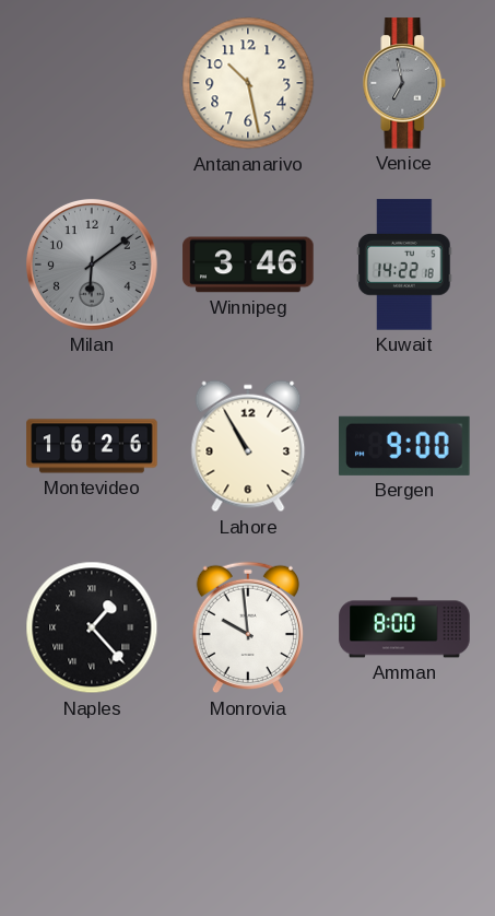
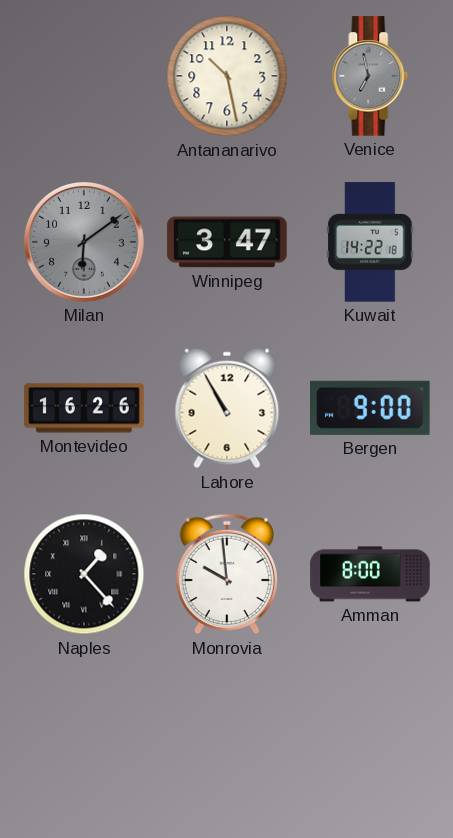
Winnipeg: 3:46 -> 3:47
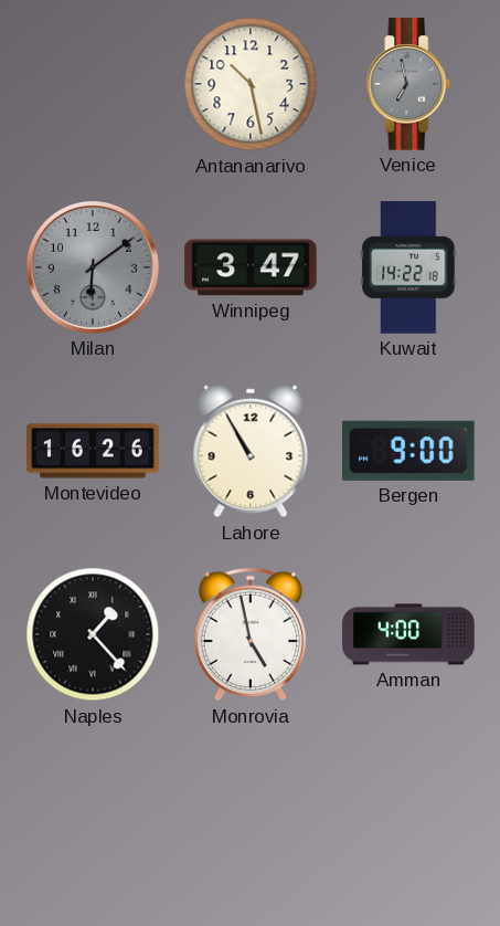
Monrovia: 9:59 -> 4:58
Amman: 8:00 -> 4:00
